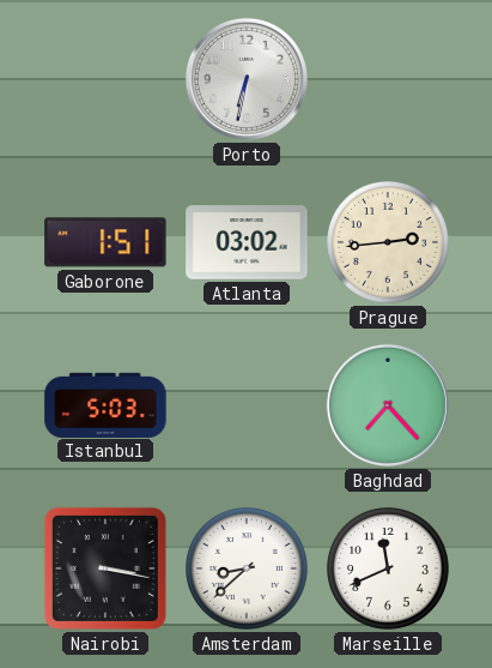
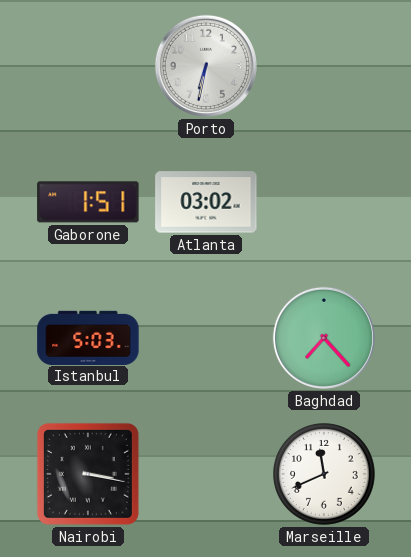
Prague: 2:44 -> none
Amsterdam: 8:38 -> none
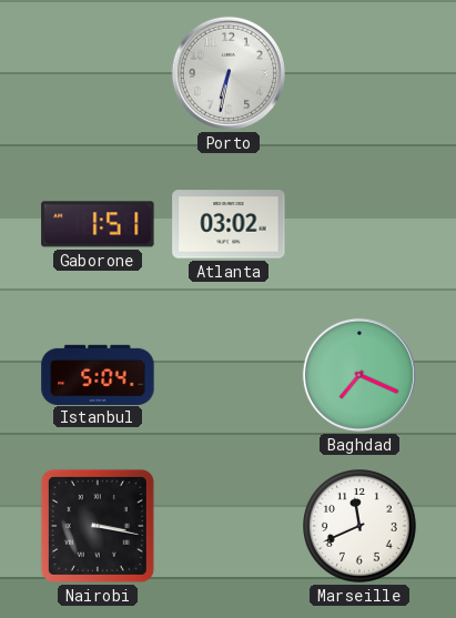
Istanbul: 5:03 -> 5:04
Baghdad: 7:23 -> 7:19
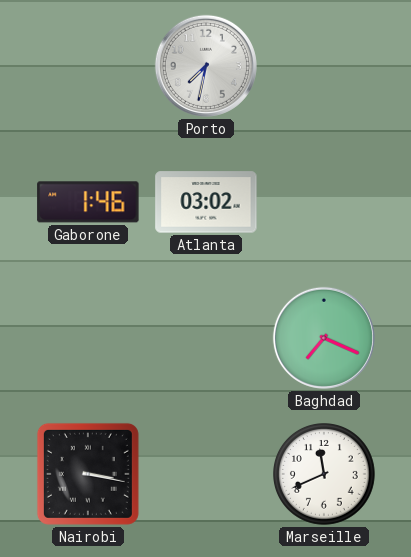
Porto: 6:32 -> 7:32
Gaborone: 1:51 -> 1:46
Istanbul: 5:04 -> none
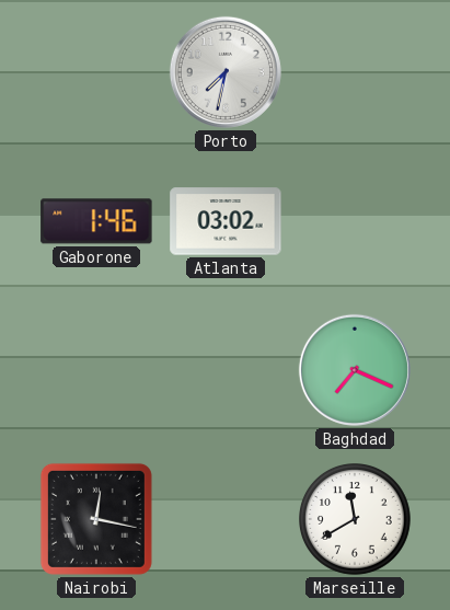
Nairobi: 3:17 -> 12:17
Marseille: 11:41 -> 11:40
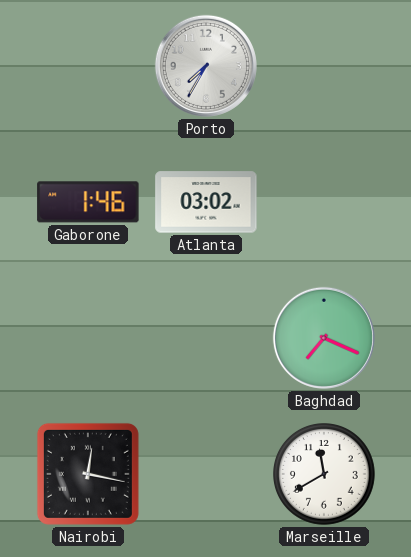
Porto: 7:32 -> 7:35
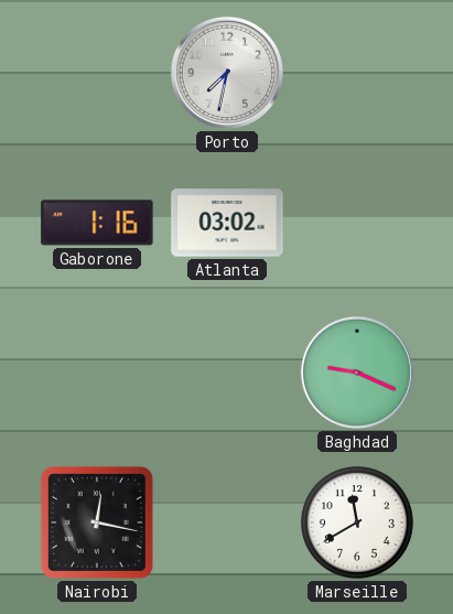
Porto: 7:35 -> 7:32
Gaborone: 1:46 -> 1:16
Baghdad: 7:19 -> 9:19
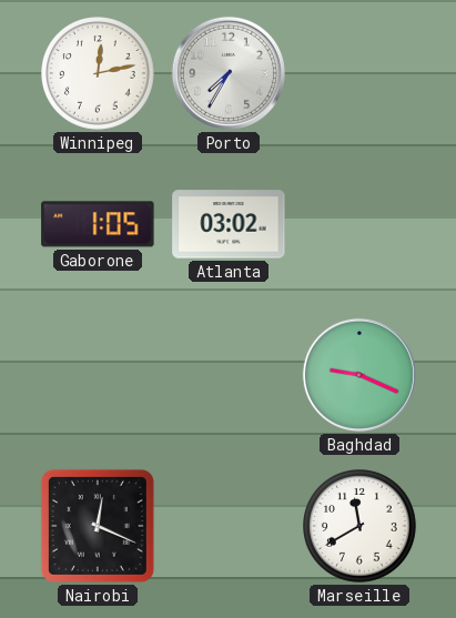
Winnipeg: none -> 12:13
Porto: 7:32 -> 7:35
Gaborone: 1:16 -> 1:05
Nairobi: 12:17 -> 12:19
